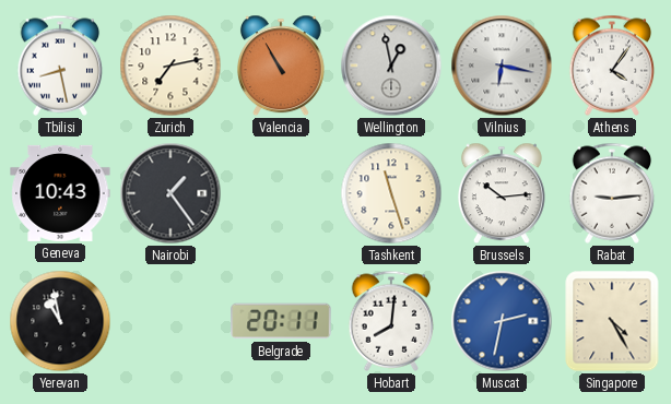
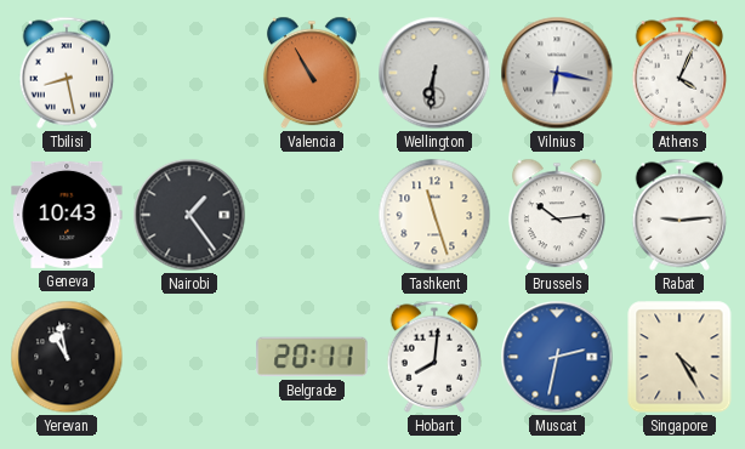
Zurich: 7:13 -> none
Wellington: 12:58 -> 6:31
Athens: 4:06 -> 4:04
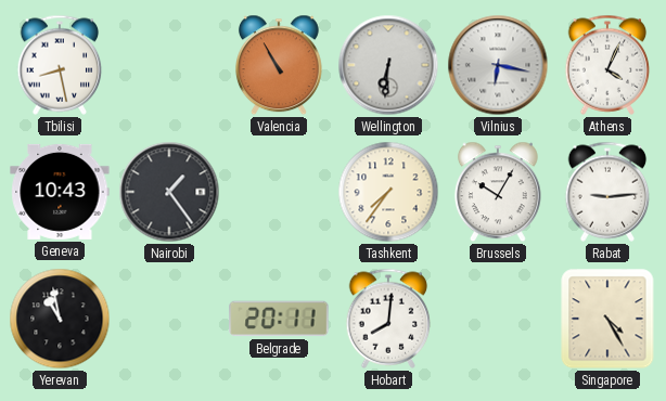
Tashkent: 11:27 -> 7:36
Brussels: 10:14 -> 10:05
Muscat: 2:32 -> none
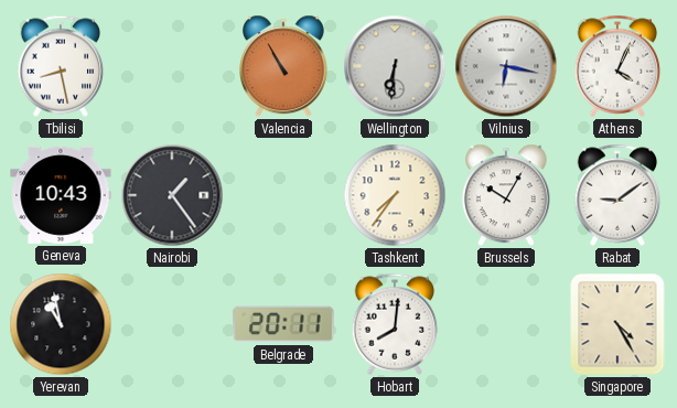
Rabat: 9:14 -> 9:09
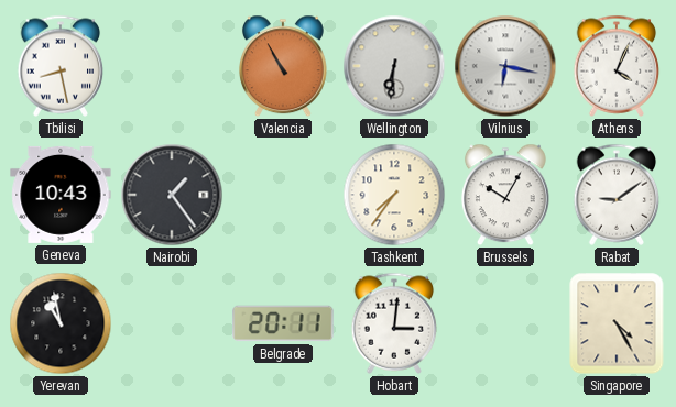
Hobart: 8:01 -> 3:01
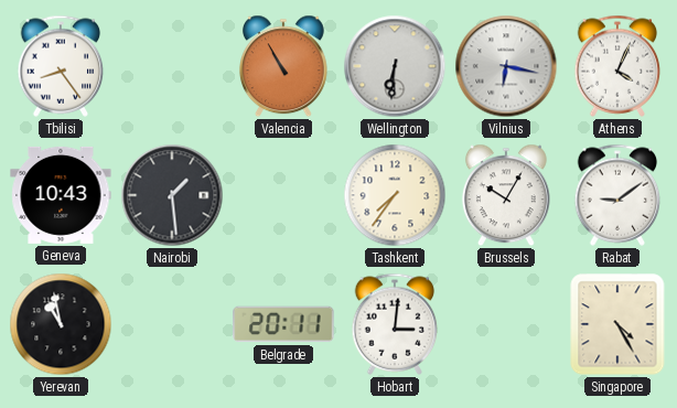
Tbilisi: 8:28 -> 8:24
Nairobi: 1:24 -> 1:29
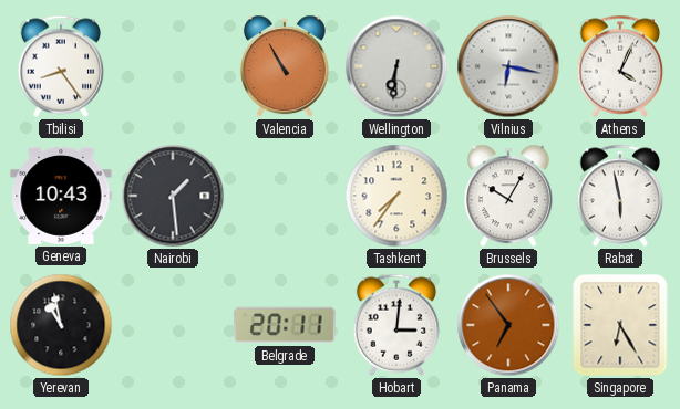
Rabat: 9:09 -> 5:58
Panama: none -> 6:54
Singapore: 4:25 -> 6:25
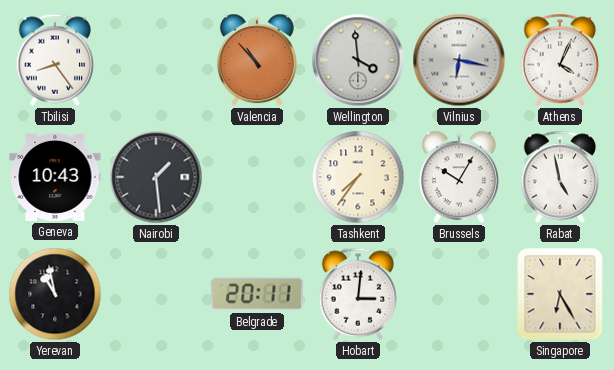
Valencia: 10:55 -> 10:53
Wellington: 6:31 -> 3:59
Rabat: 5:58 -> 4:58
Panama: 6:54 -> none
